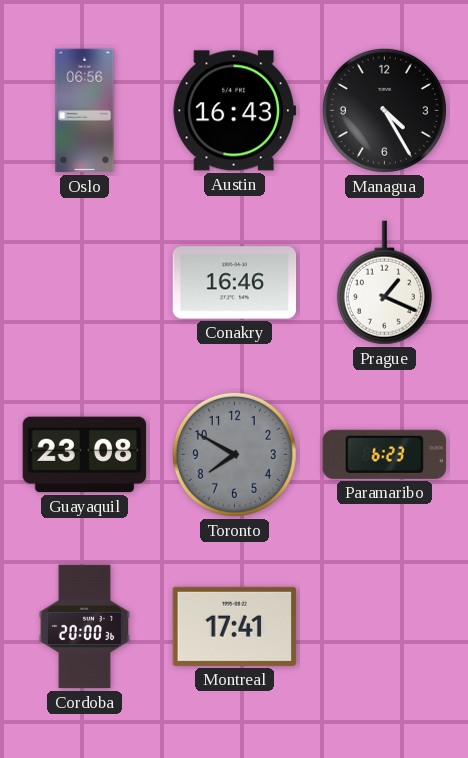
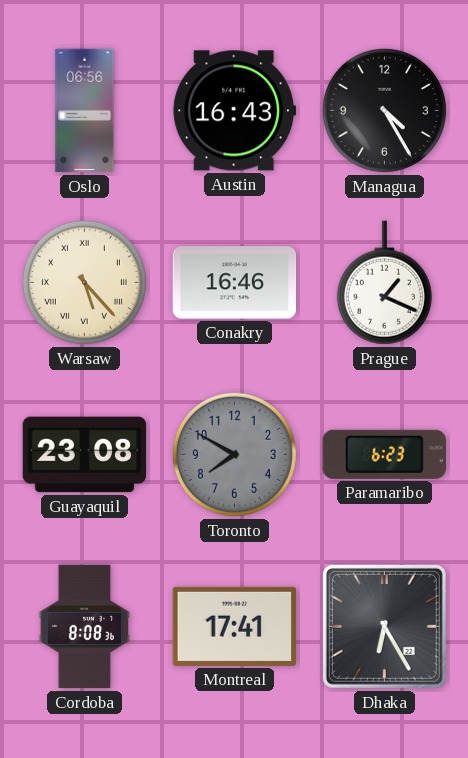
Warsaw: none -> 5:23
Cordoba: 20:00 -> 8:08
Dhaka: none -> 6:25
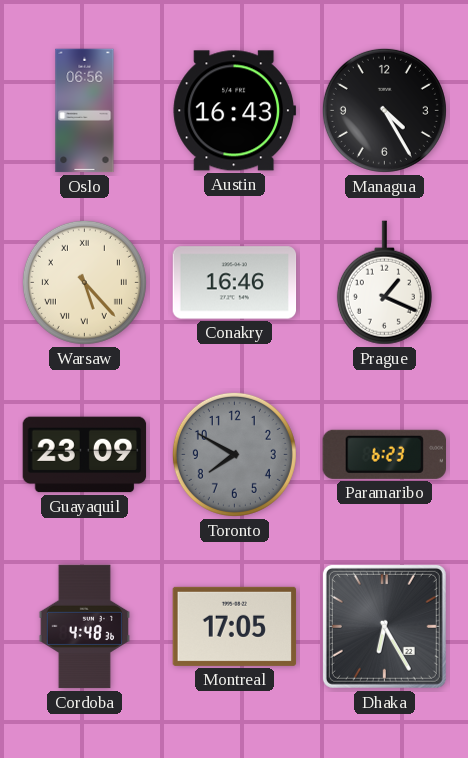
Guayaquil: 23:08 -> 23:09
Cordoba: 8:08 -> 4:48
Montreal: 17:41 -> 17:05
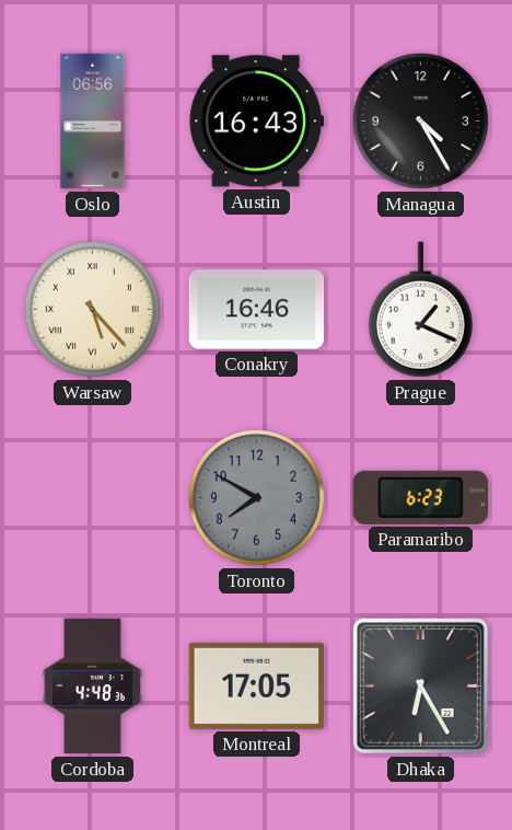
Guayaquil: 23:09 -> none
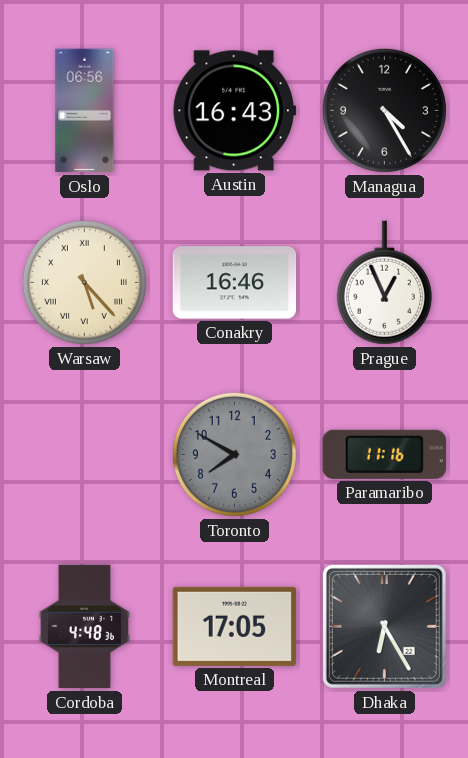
Prague: 1:19 -> 12:56
Paramaribo: 6:23 -> 11:16
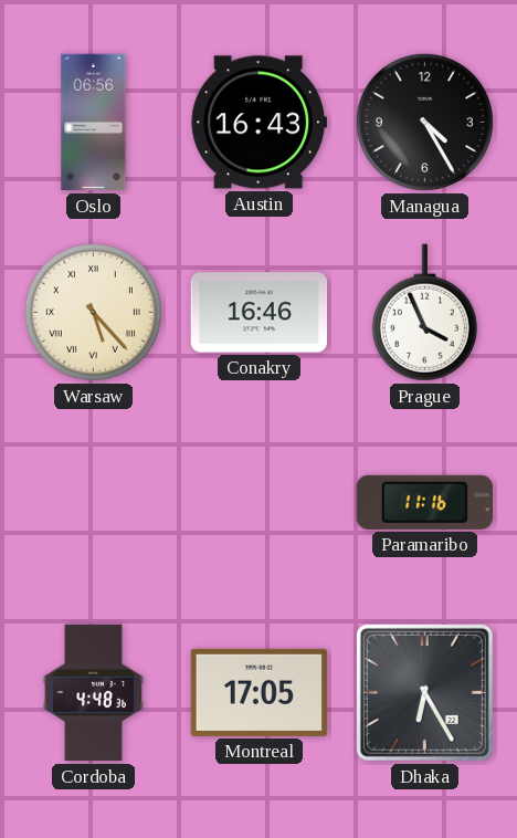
Prague: 12:56 -> 3:56
Toronto: 7:50 -> none
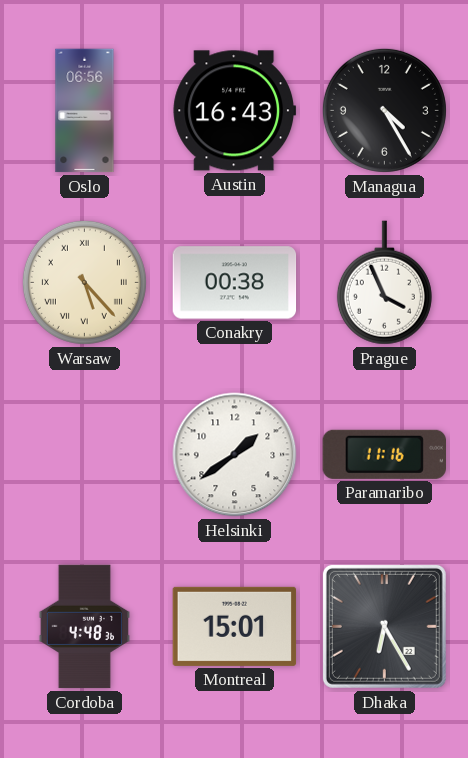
Conakry: 16:46 -> 00:38
Helsinki: none -> 1:39
Montreal: 17:05 -> 15:01
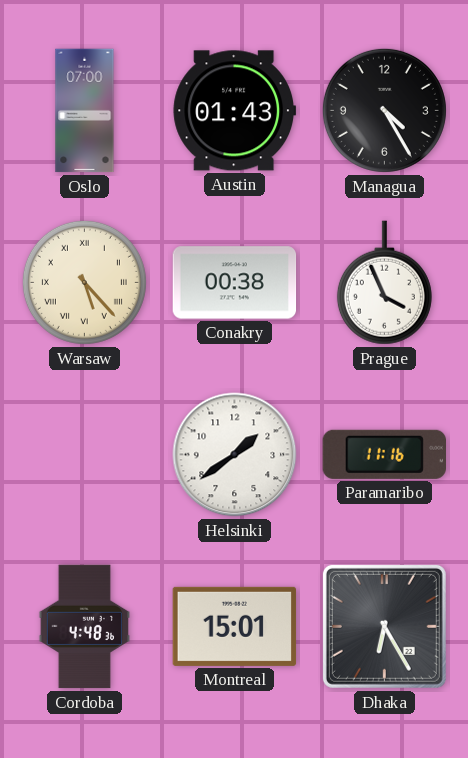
Oslo: 06:56 -> 07:00
Austin: 16:43 -> 01:43
